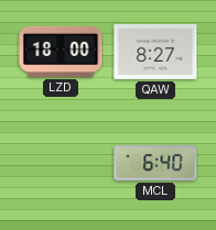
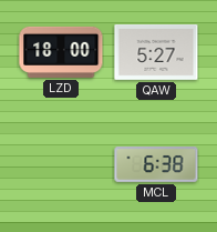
QAW: 8:27 -> 5:27
MCL: 6:40 -> 6:38
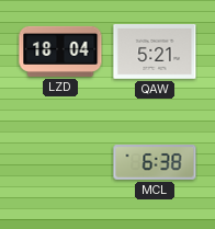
LZD: 18:00 -> 18:04
QAW: 5:27 -> 5:21
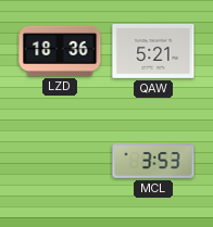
LZD: 18:04 -> 18:36
MCL: 6:38 -> 3:53
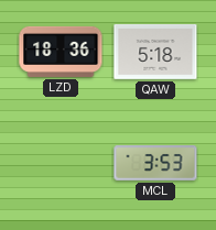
QAW: 5:21 -> 5:18
